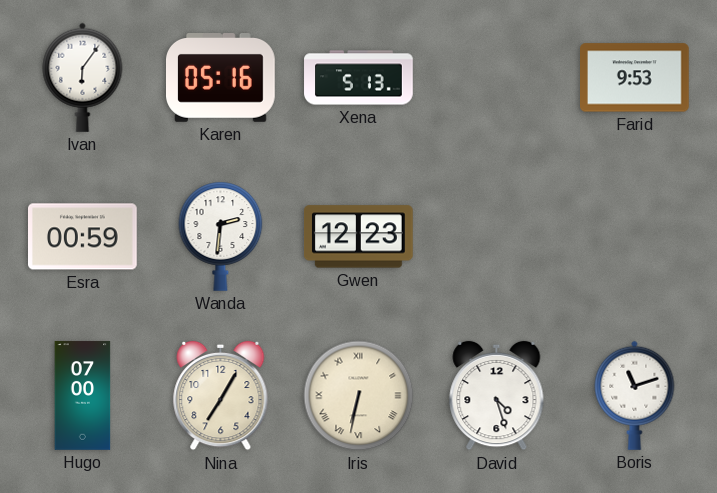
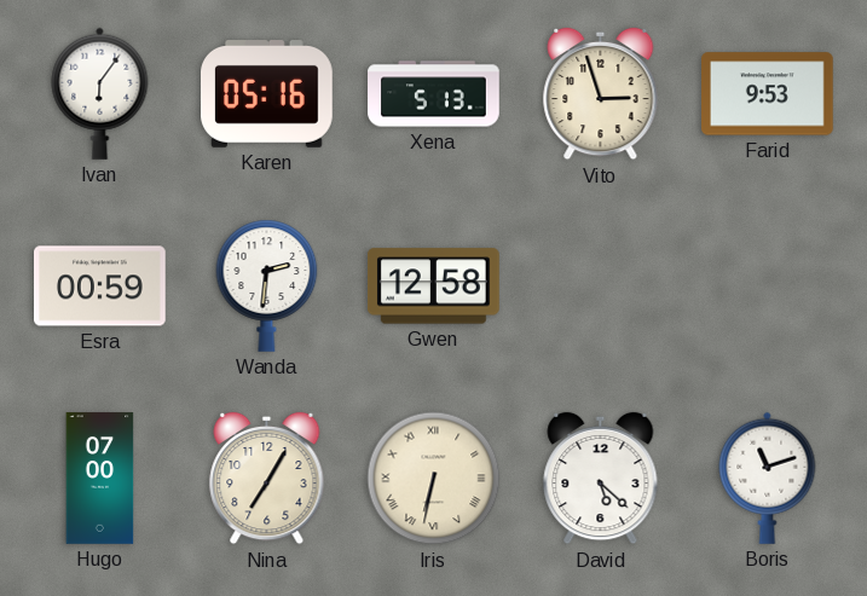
Vito: none -> 2:57
Gwen: 12:23 -> 12:58
David: 4:27 -> 5:22
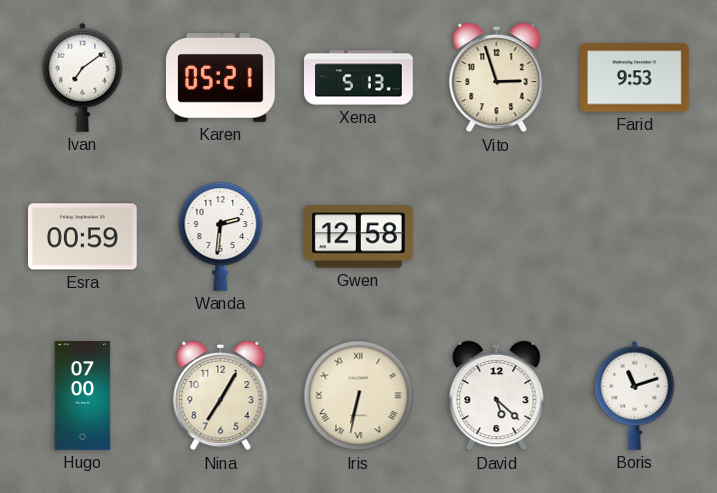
Ivan: 6:06 -> 7:09
Karen: 05:16 -> 05:21
